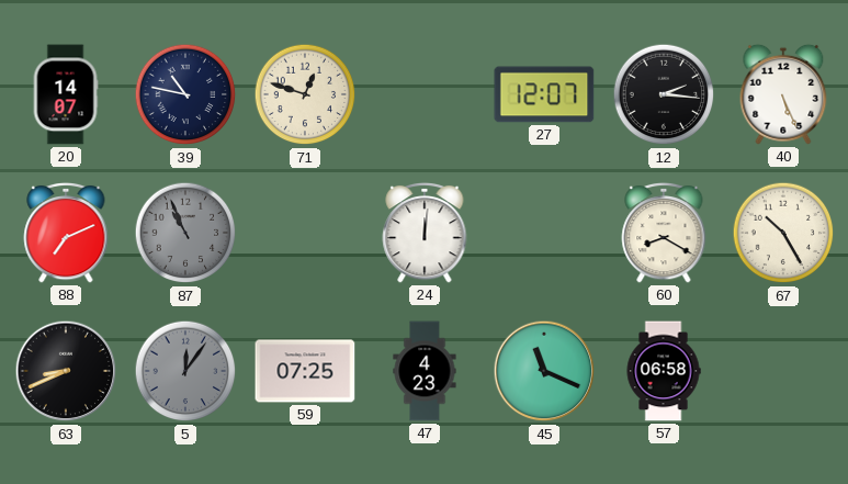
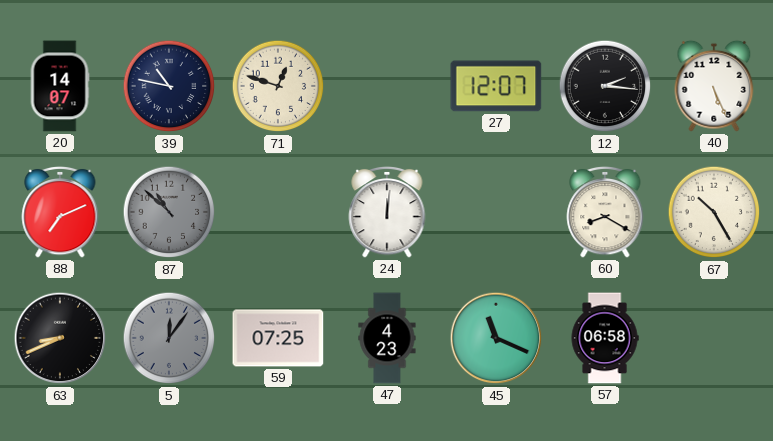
87: 10:56 -> 10:52
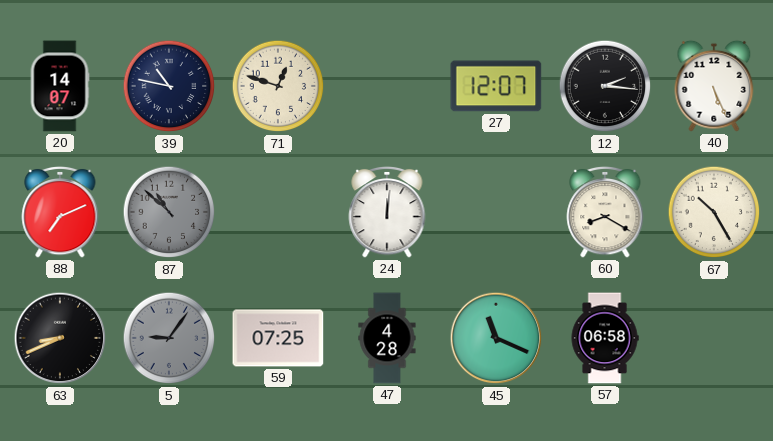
5: 12:06 -> 9:06
47: 4:23 -> 4:28
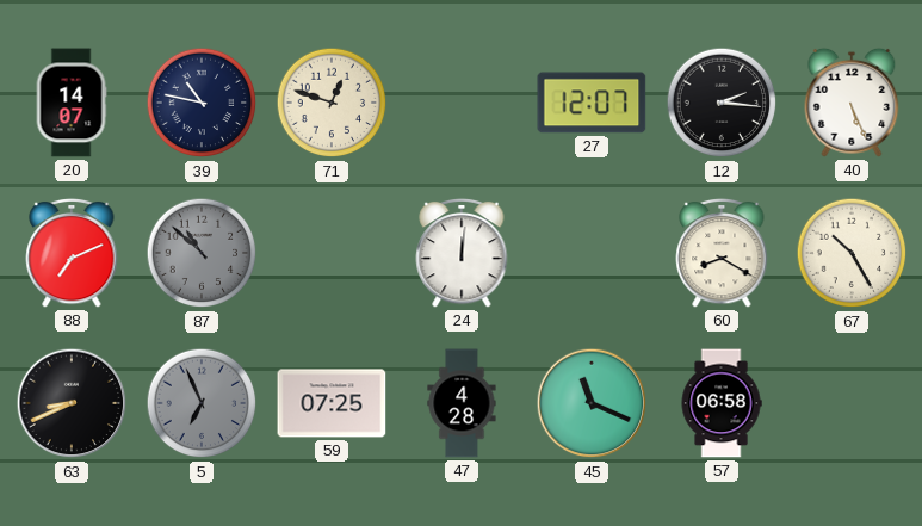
5: 9:06 -> 6:56
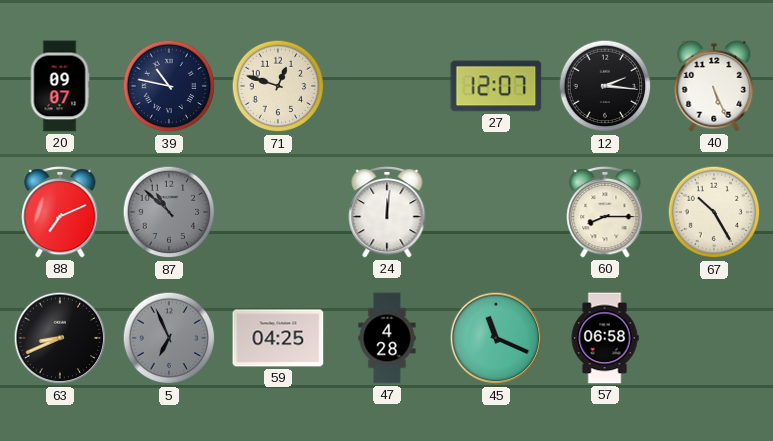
20: 14:07 -> 09:07
60: 8:20 -> 8:15
59: 07:25 -> 04:25
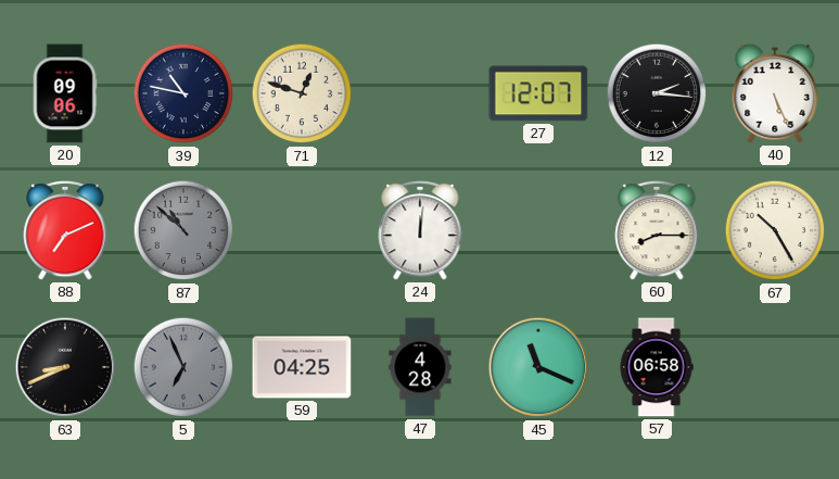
20: 09:07 -> 09:06
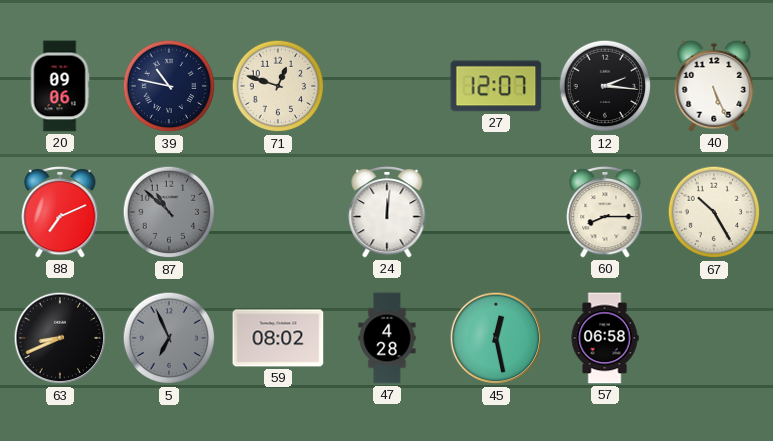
59: 04:25 -> 08:02
45: 11:19 -> 12:28
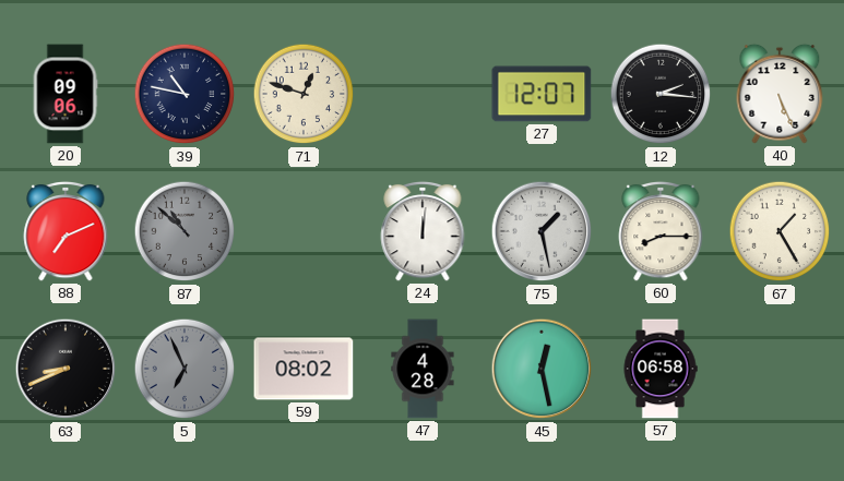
75: none -> 1:28
67: 10:25 -> 1:25
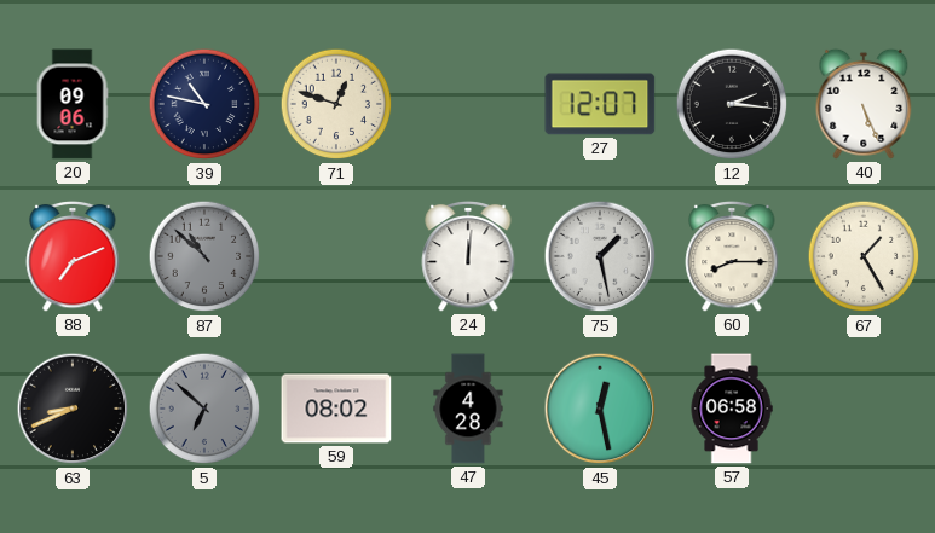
5: 6:56 -> 6:52
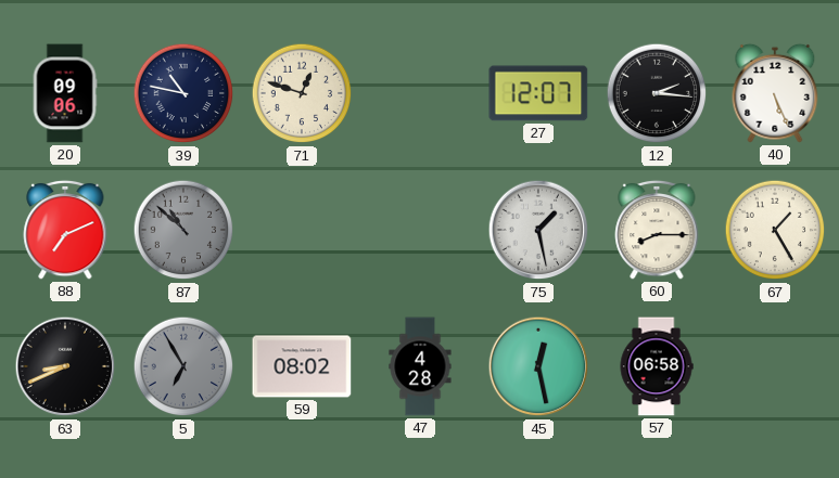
24: 12:01 -> none
5: 6:52 -> 6:55
